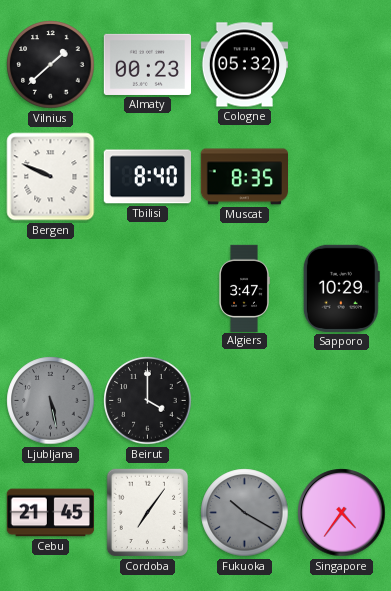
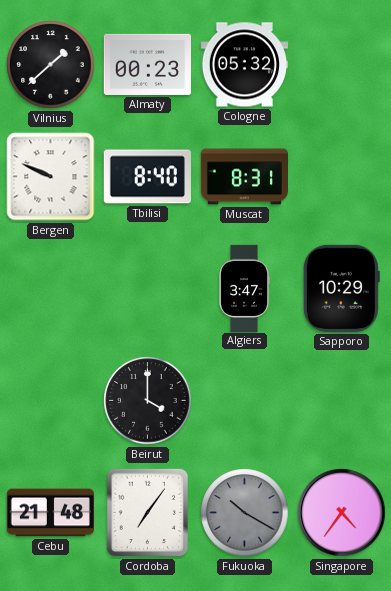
Muscat: 8:35 -> 8:31
Ljubljana: 5:28 -> none
Cebu: 21:45 -> 21:48
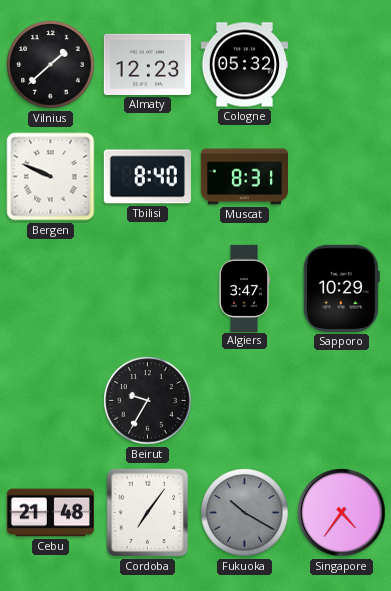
Almaty: 00:23 -> 12:23
Beirut: 4:00 -> 9:35
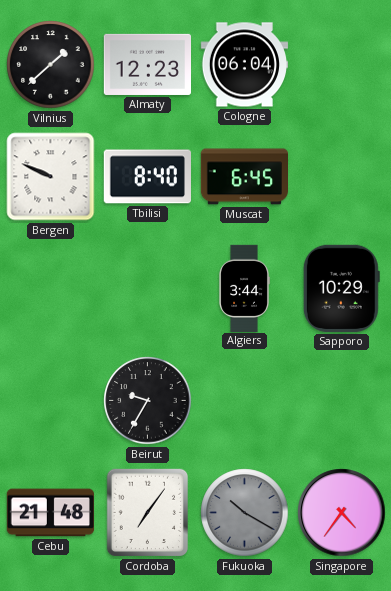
Cologne: 05:32 -> 06:04
Muscat: 8:31 -> 6:45
Algiers: 3:47 -> 3:44
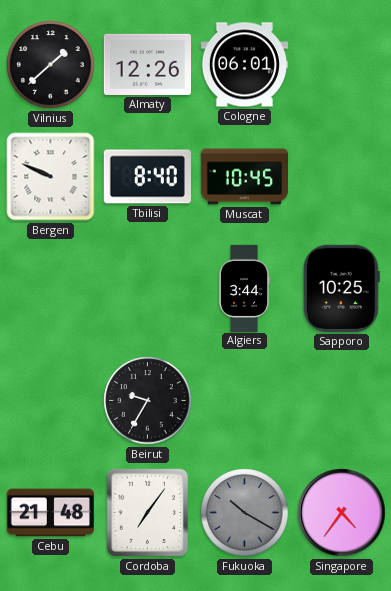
Almaty: 12:23 -> 12:26
Cologne: 06:04 -> 06:01
Muscat: 6:45 -> 10:45
Sapporo: 10:29 -> 10:25
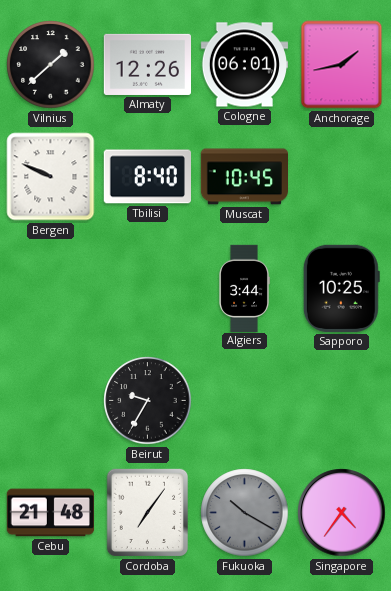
Anchorage: none -> 1:43
